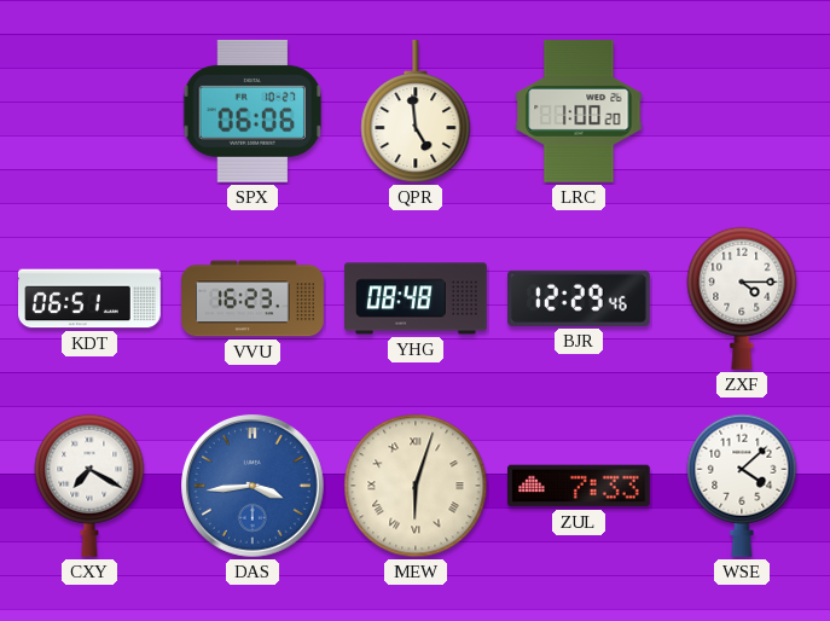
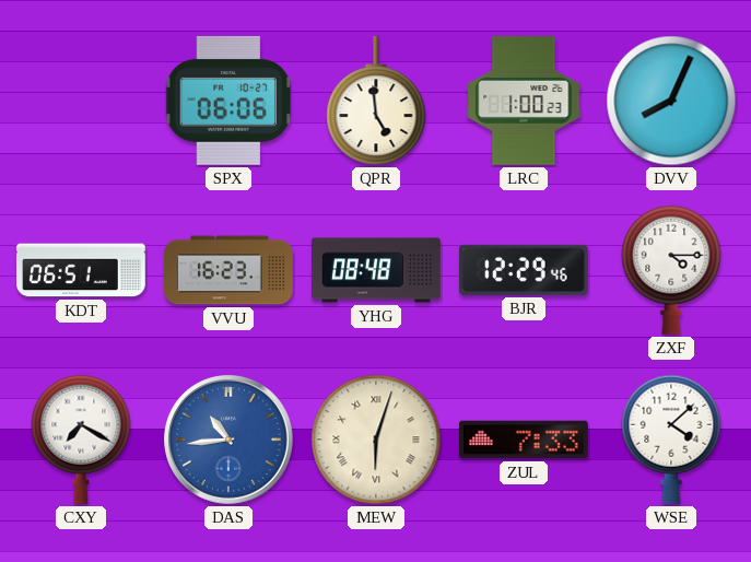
LRC: 1:00:20 -> 1:00:23
DVV: none -> 8:04
DAS: 3:44 -> 10:44
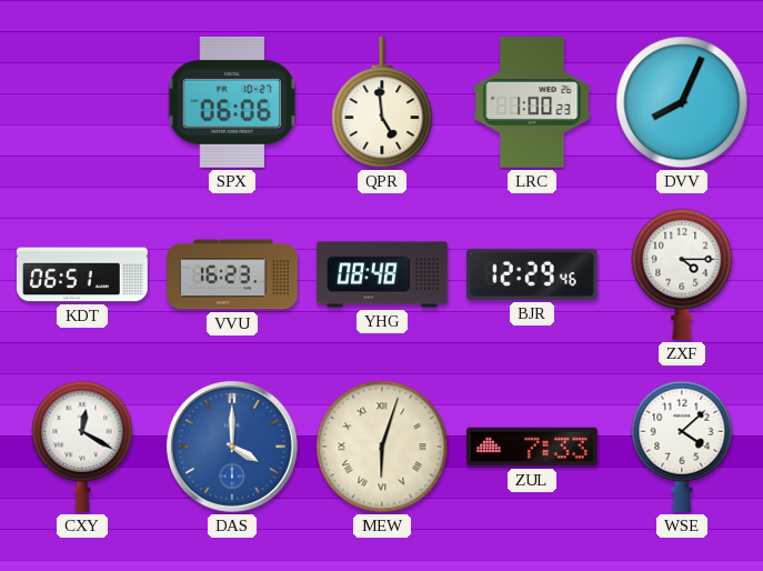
CXY: 7:20 -> 12:20
DAS: 10:44 -> 4:00
